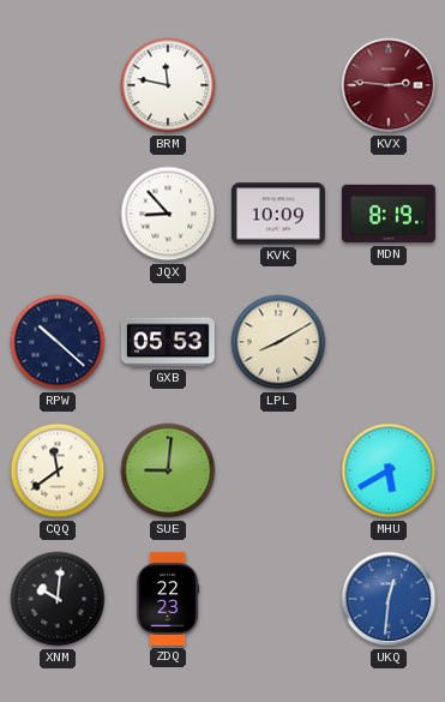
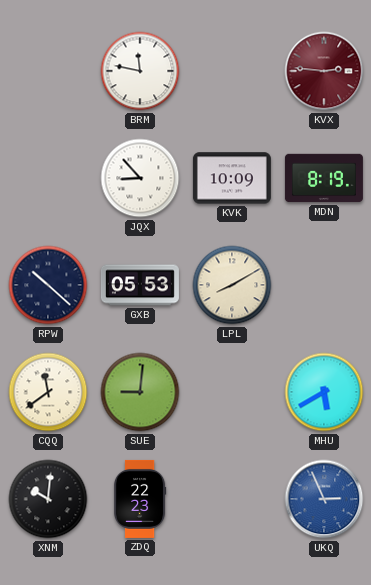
UKQ: 12:31 -> 2:56
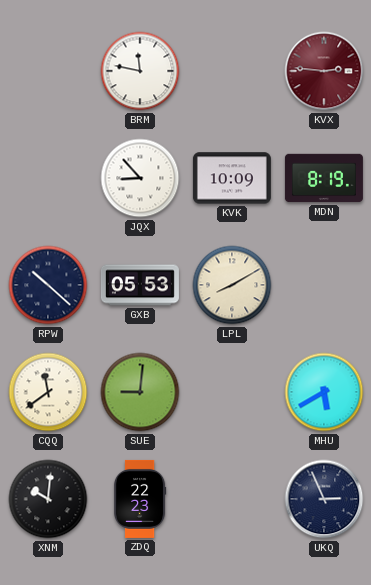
UKQ dial: blue -> navy
